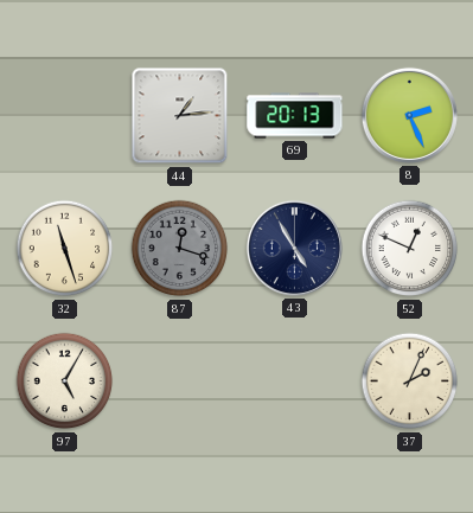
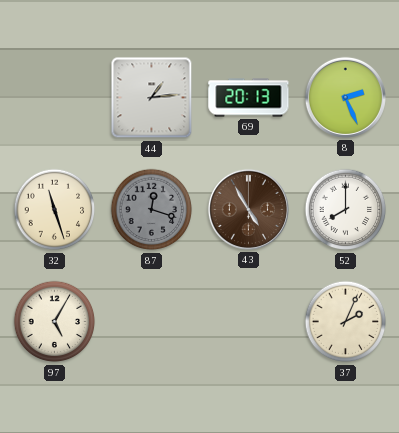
43 dial: navy -> brown
52: 12:49 -> 8:00
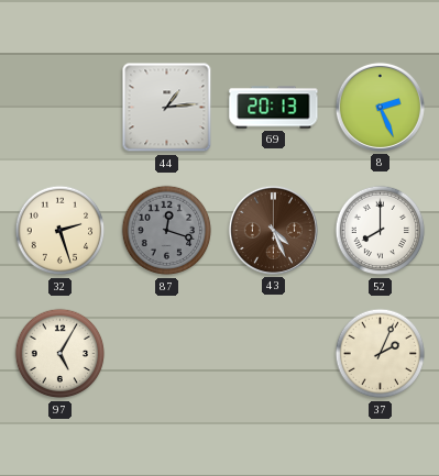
32: 11:27 -> 2:27
43: 4:55 -> 4:26
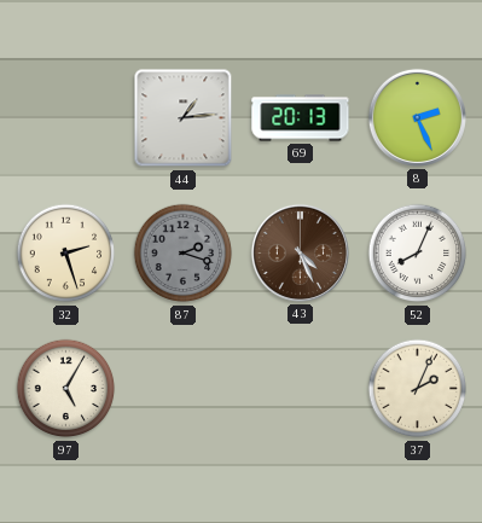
87: 12:18 -> 2:18
52: 8:00 -> 8:04
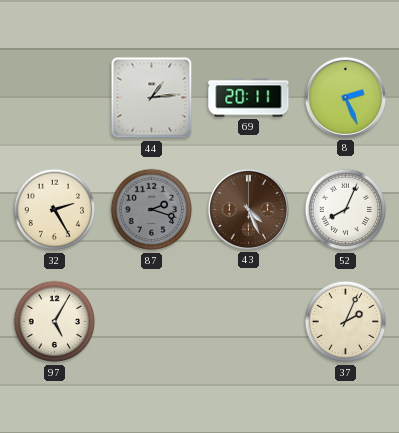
69: 20:13 -> 20:11
32: 2:27 -> 2:25
